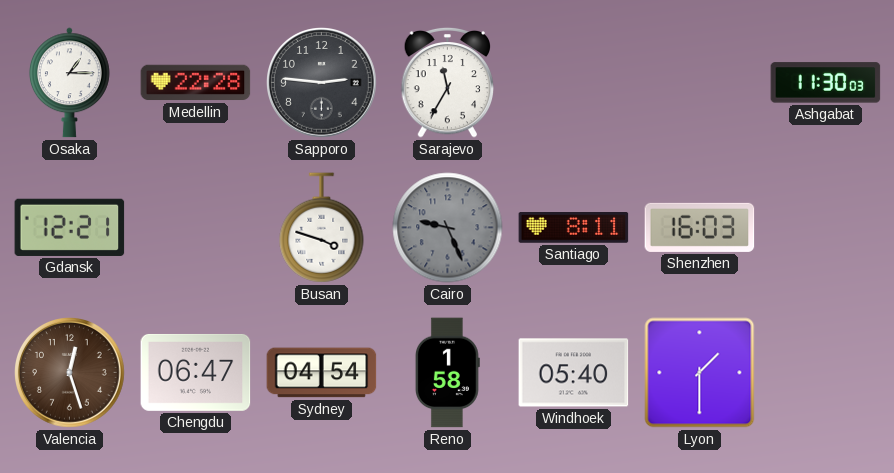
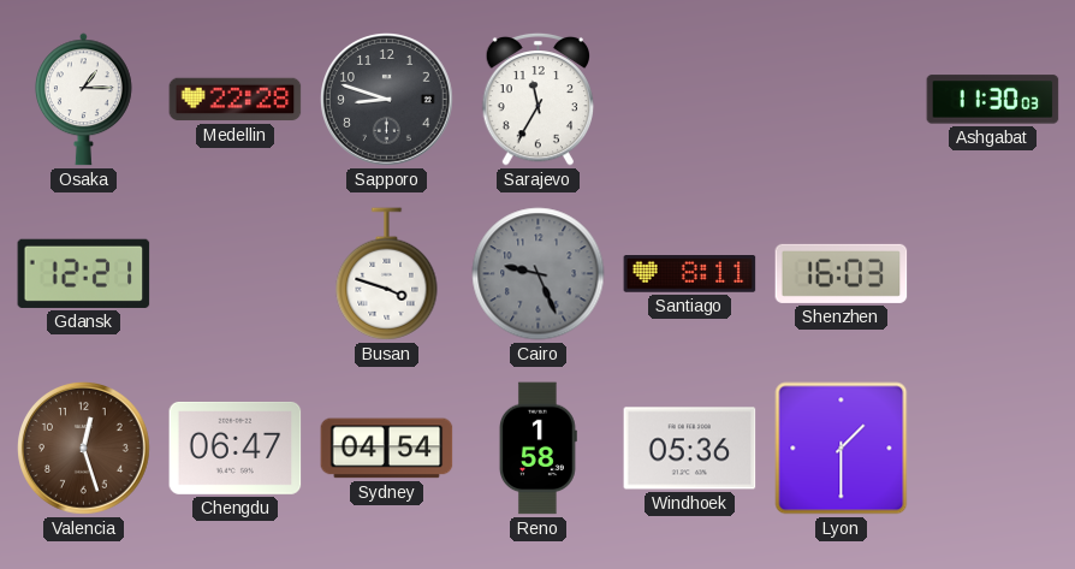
Sapporo: 2:46 -> 8:48
Windhoek: 05:40 -> 05:36
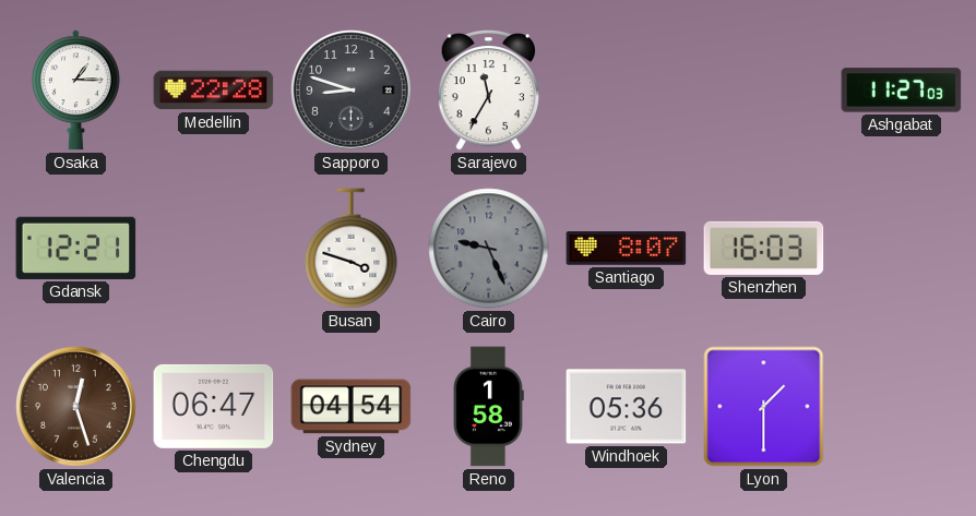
Ashgabat: 11:30 -> 11:27
Santiago: 8:11 -> 8:07
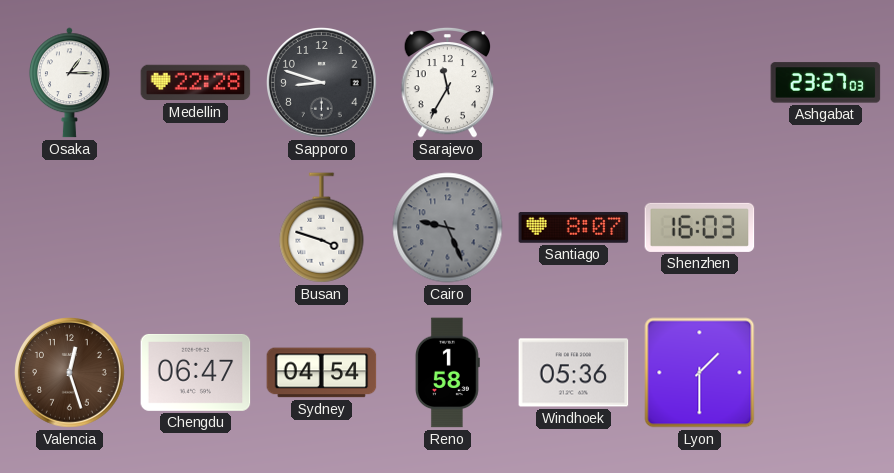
Ashgabat: 11:27 -> 23:27
Gdansk: 12:21 -> none
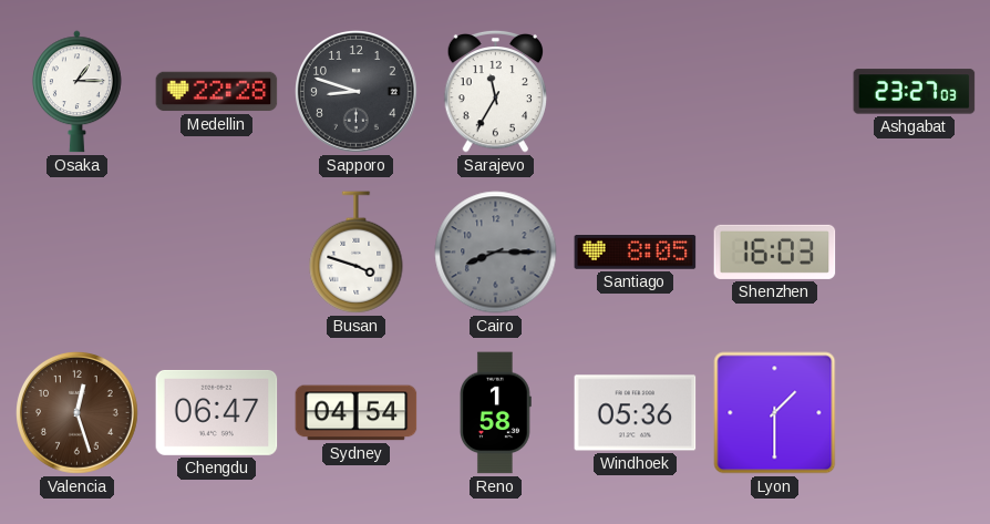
Cairo: 9:26 -> 8:15
Santiago: 8:07 -> 8:05
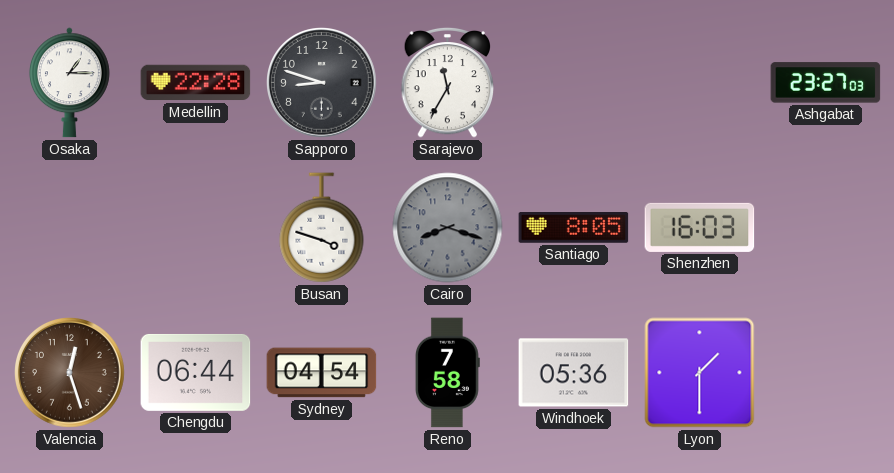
Cairo: 8:15 -> 8:18
Chengdu: 06:47 -> 06:44
Reno: 1:58 -> 7:58
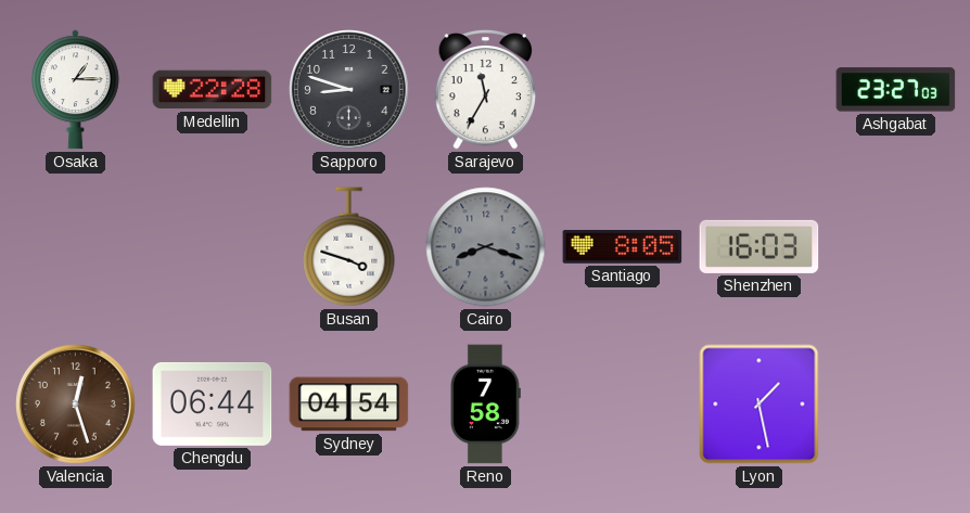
Windhoek: 05:36 -> none
Lyon: 1:30 -> 1:28
